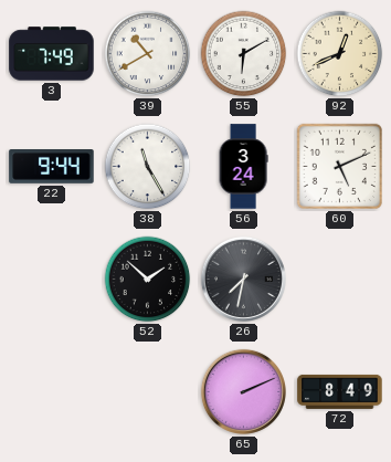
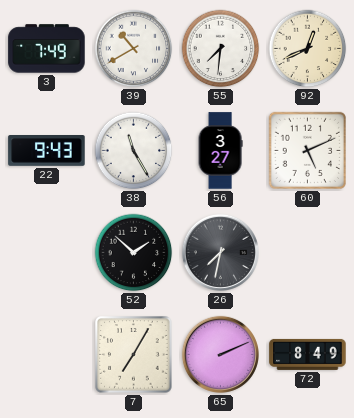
55: 6:10 -> 7:31
22: 9:44 -> 9:43
56: 3:24 -> 3:27
7: none -> 7:05
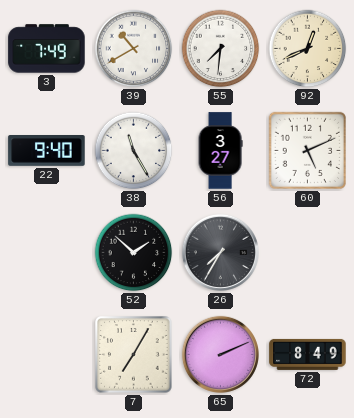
22: 9:43 -> 9:40
26: 7:32 -> 7:35
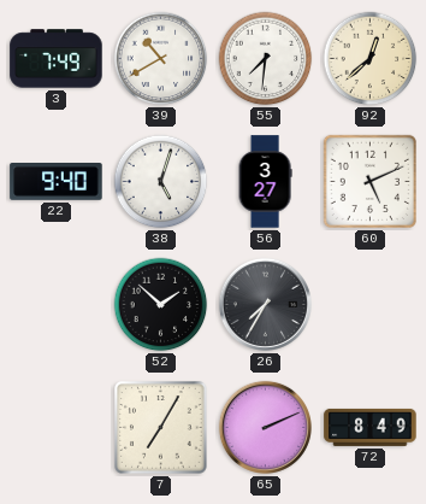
92: 12:41 -> 12:38
38: 11:25 -> 5:03
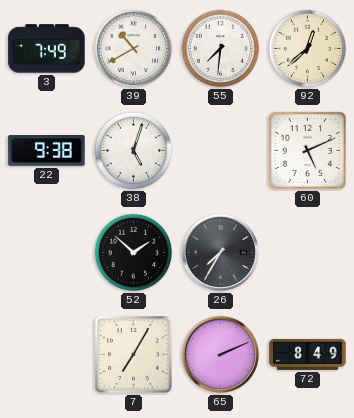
22: 9:40 -> 9:38
56: 3:27 -> none
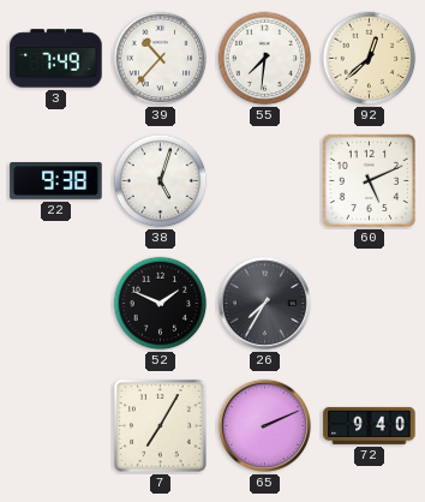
39: 10:40 -> 10:37
52: 1:52 -> 1:49
72: 8:49 -> 9:40
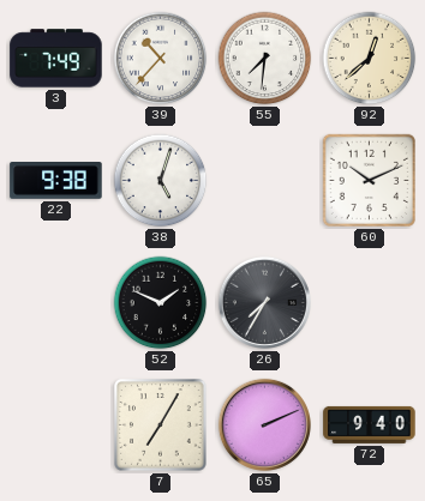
60: 5:11 -> 10:11
